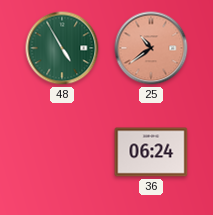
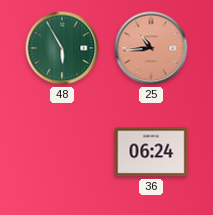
48: 4:55 -> 5:55
25: 10:39 -> 10:44
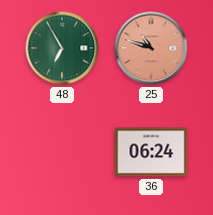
48: 5:55 -> 6:55
25: 10:44 -> 10:48
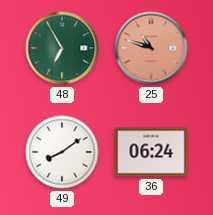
49: none -> 8:09
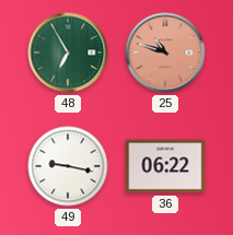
49: 8:09 -> 9:17
36: 06:24 -> 06:22
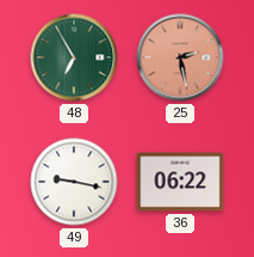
25: 10:48 -> 2:28
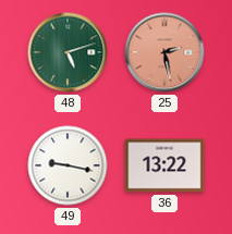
48: 6:55 -> 5:12
36: 06:22 -> 13:22
